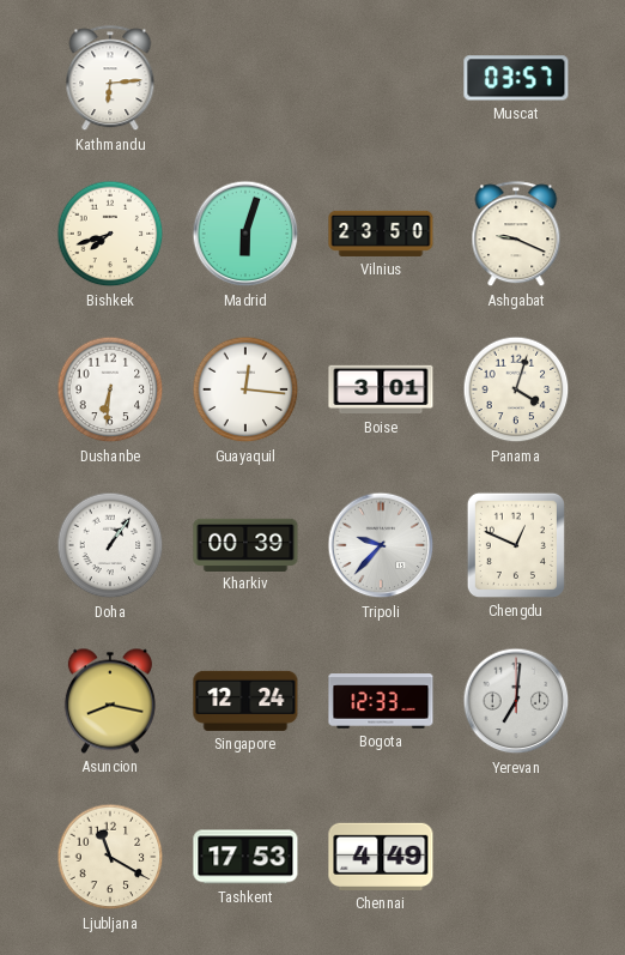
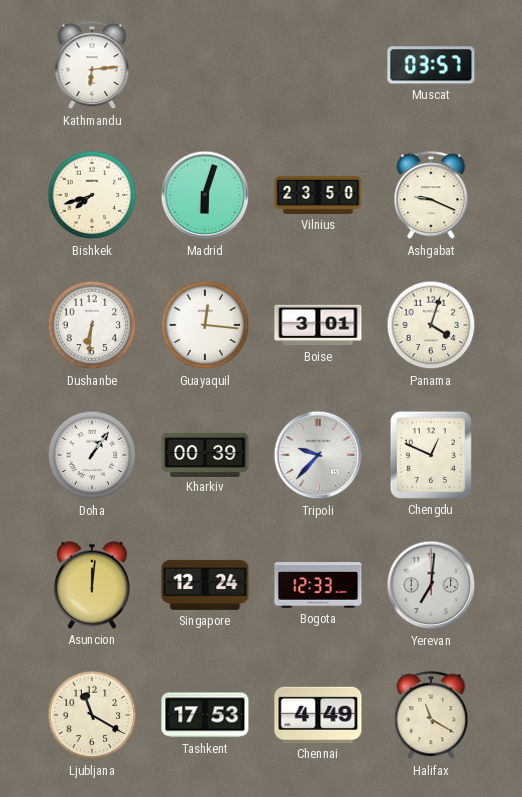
Asuncion: 8:17 -> 12:01
Halifax: none -> 11:20
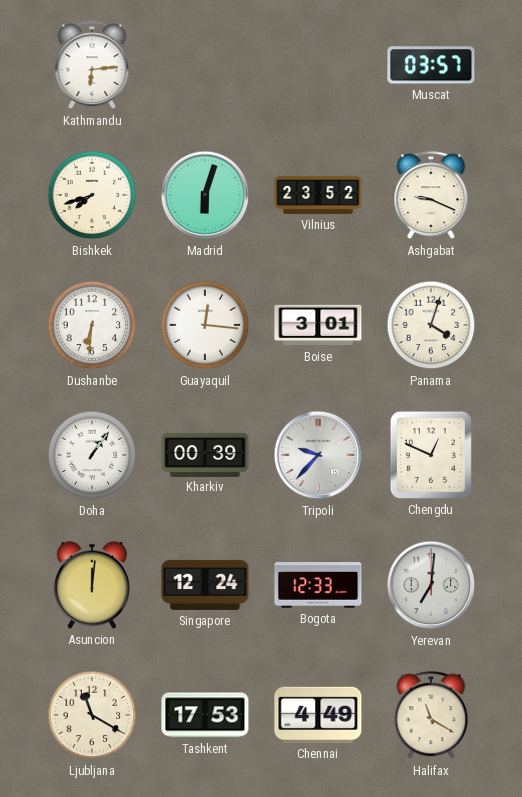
Vilnius: 23:50 -> 23:52
